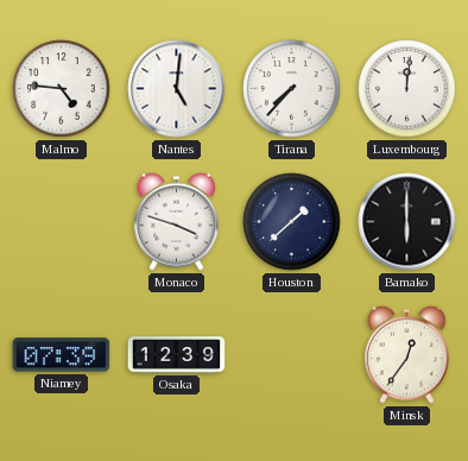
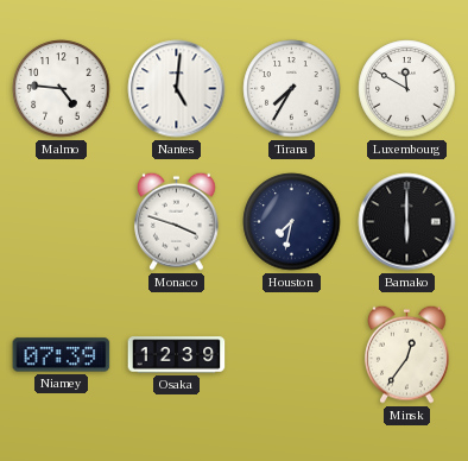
Tirana: 7:37 -> 7:35
Luxembourg: 12:01 -> 11:50
Houston: 1:38 -> 7:32
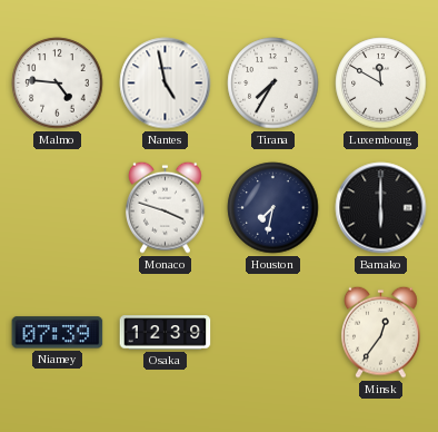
Nantes: 5:01 -> 4:58
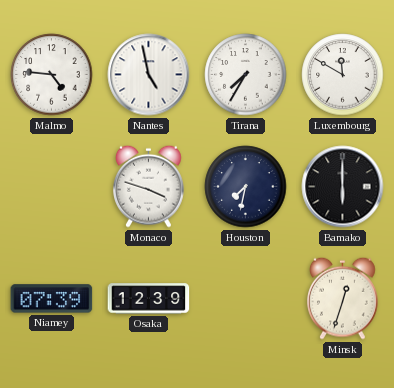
Minsk: 12:36 -> 12:33
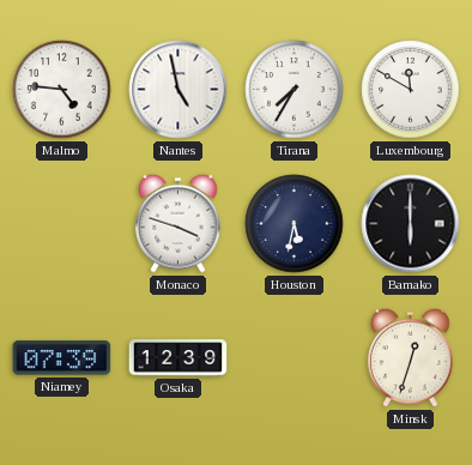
Houston: 7:32 -> 5:32
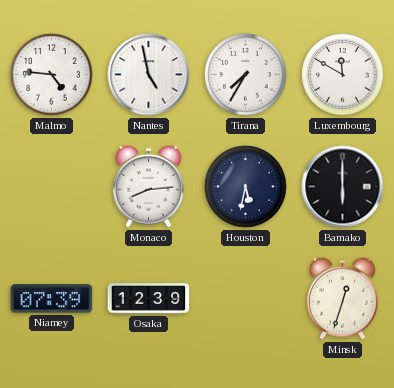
Monaco: 3:48 -> 8:14
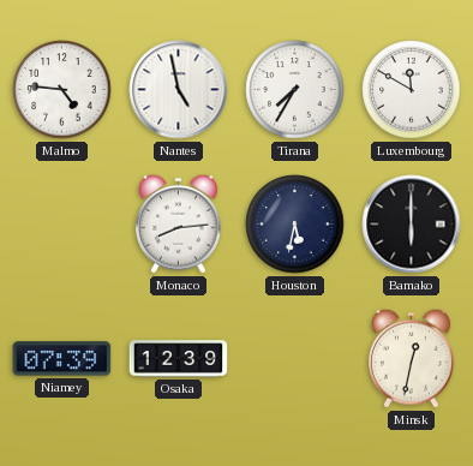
Minsk: 12:33 -> 12:32
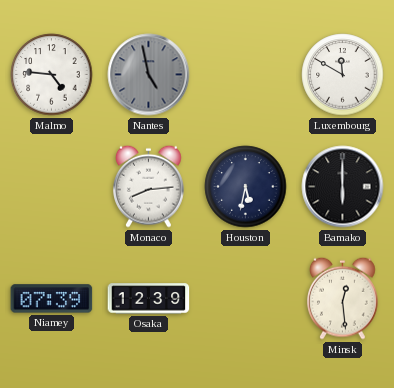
Nantes dial: white -> grey
Tirana: 7:35 -> none
Minsk: 12:32 -> 12:29
